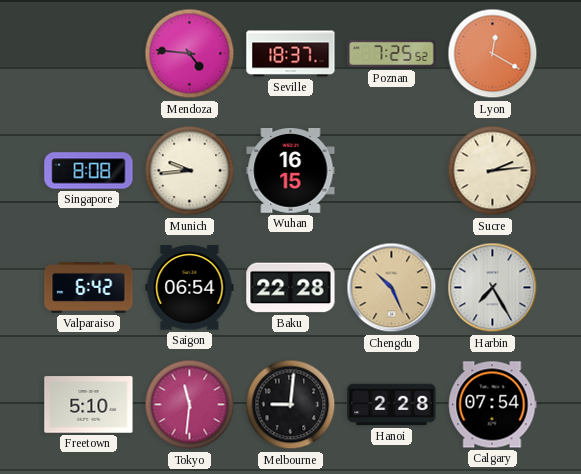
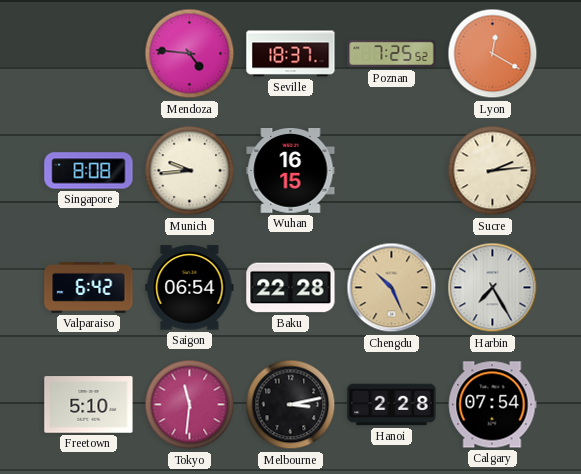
Melbourne: 9:01 -> 3:13
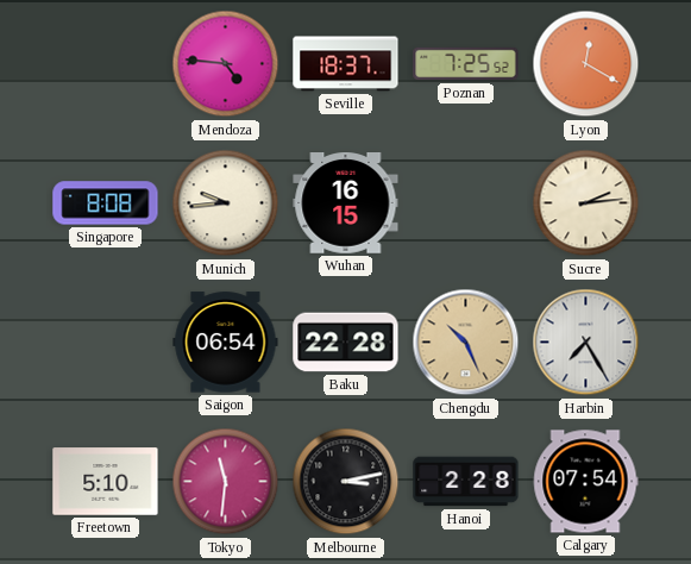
Valparaiso: 6:42 -> none
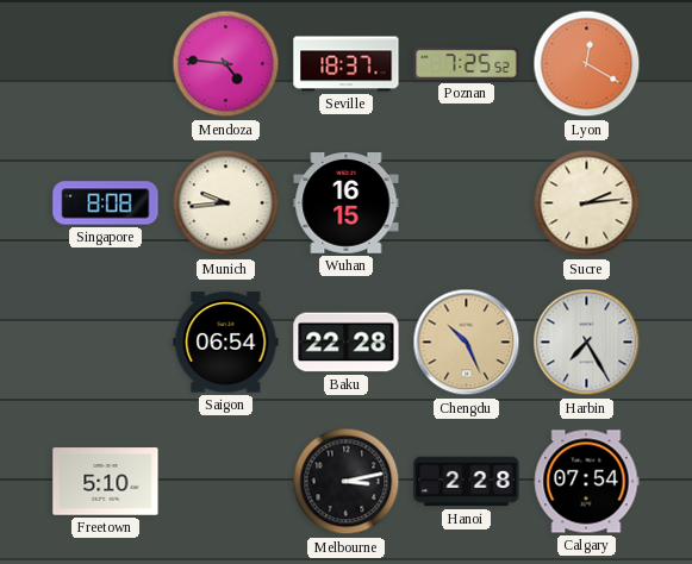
Tokyo: 11:31 -> none
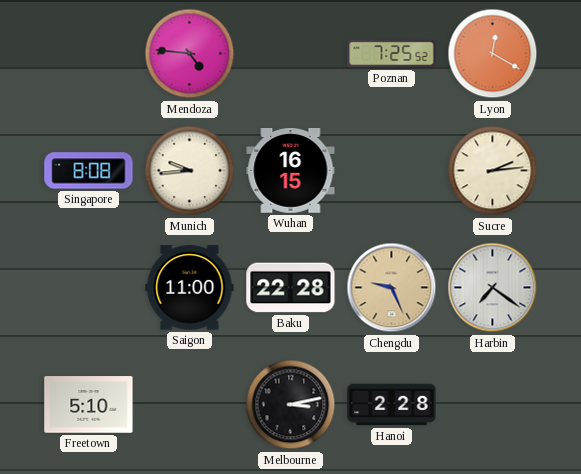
Seville: 18:37 -> none
Saigon: 06:54 -> 11:00
Chengdu: 10:26 -> 9:26
Harbin: 7:25 -> 7:21
Calgary: 07:54 -> none
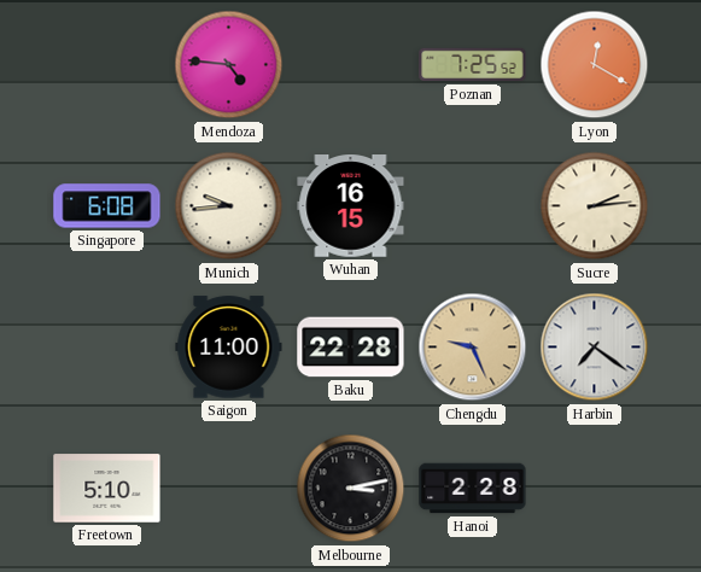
Singapore: 8:08 -> 6:08
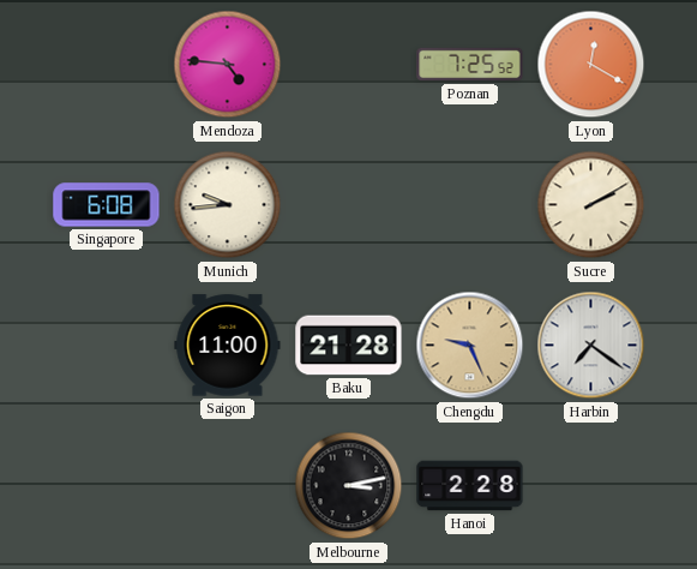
Wuhan: 16:15 -> none
Sucre: 2:14 -> 2:10
Baku: 22:28 -> 21:28
Freetown: 5:10 -> none
